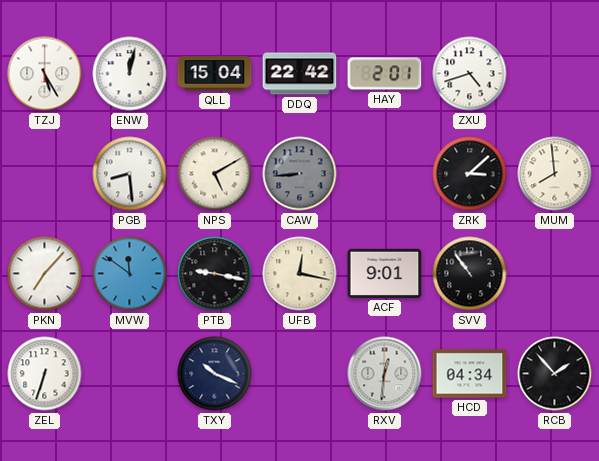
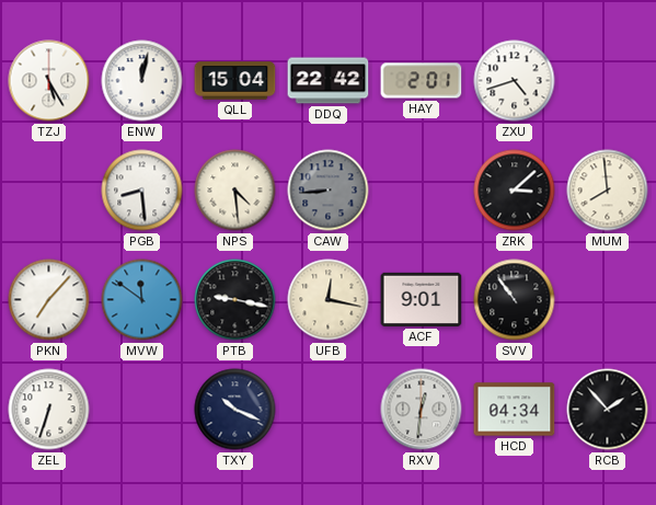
NPS: 5:10 -> 4:29
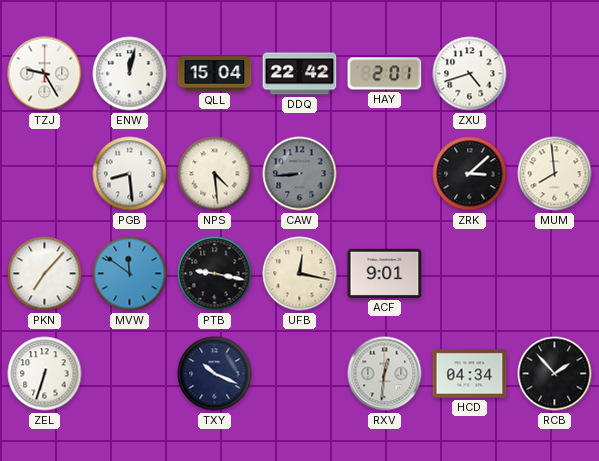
TZJ: 5:25 -> 9:25
SVV: 10:54 -> none
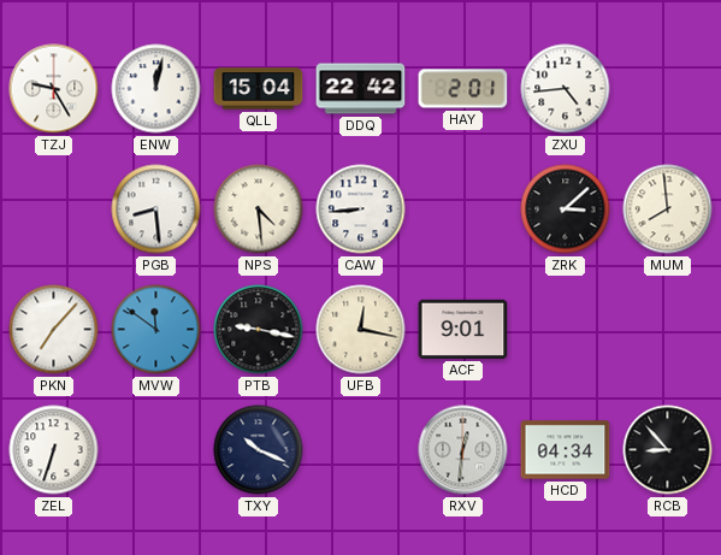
ZXU: 4:42 -> 4:44
CAW dial: grey -> white
RCB: 1:53 -> 8:53
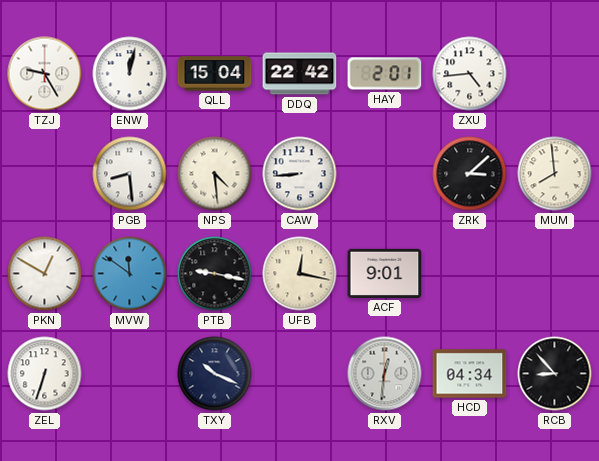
PKN: 7:07 -> 12:50
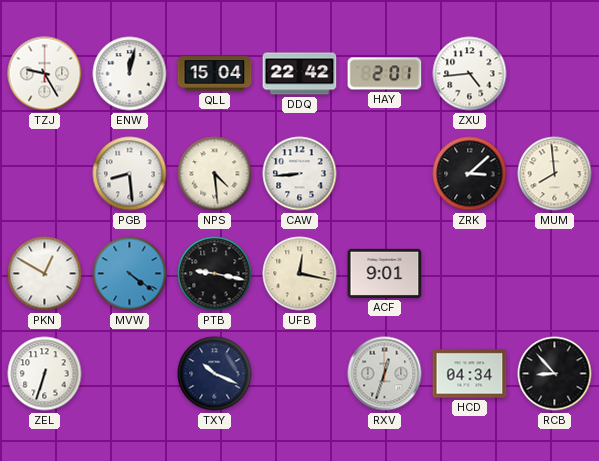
MVW: 11:51 -> 4:21
RXV: 12:31 -> 12:33
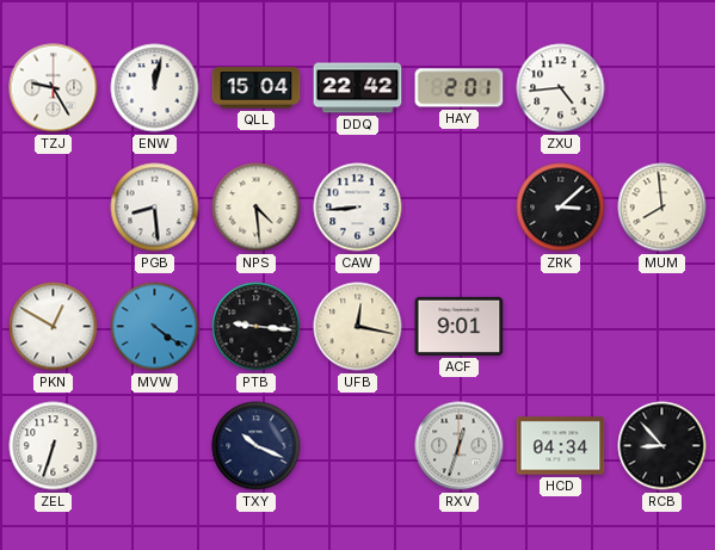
PTB: 9:17 -> 9:16
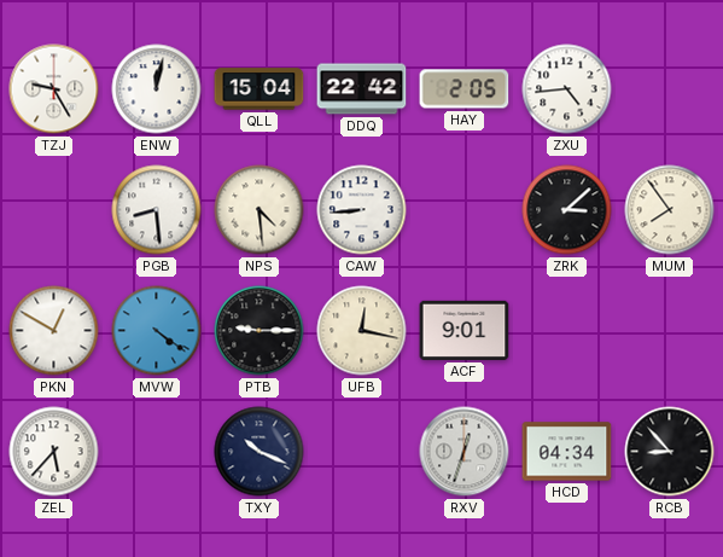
HAY: 2:01 -> 2:05
MUM: 7:59 -> 7:54
PTB: 9:16 -> 9:15
ZEL: 6:33 -> 5:37
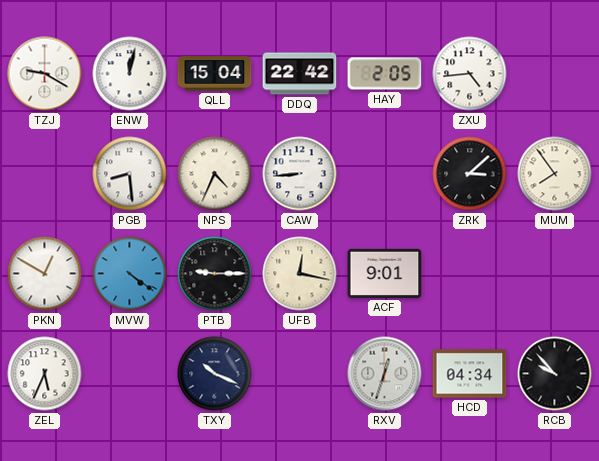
TZJ: 9:25 -> 9:20
NPS: 4:29 -> 4:34
ZEL: 5:37 -> 5:34
RCB: 8:53 -> 9:53
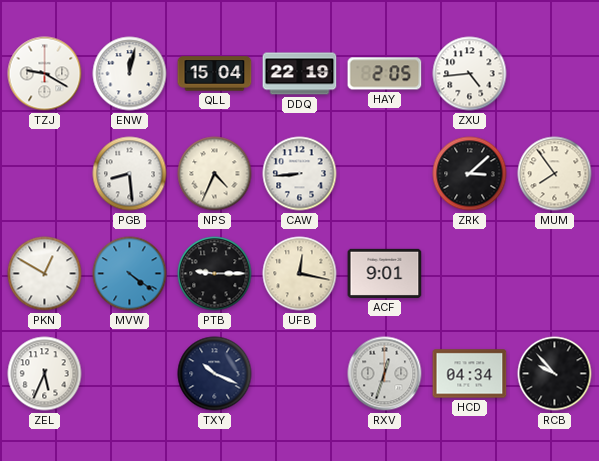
DDQ: 22:42 -> 22:19
